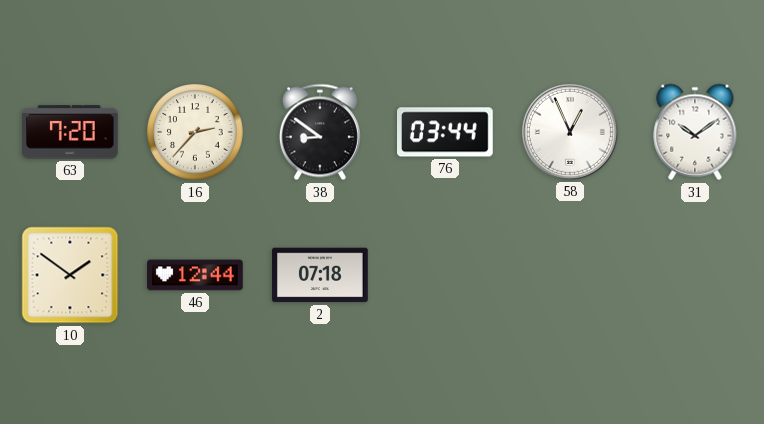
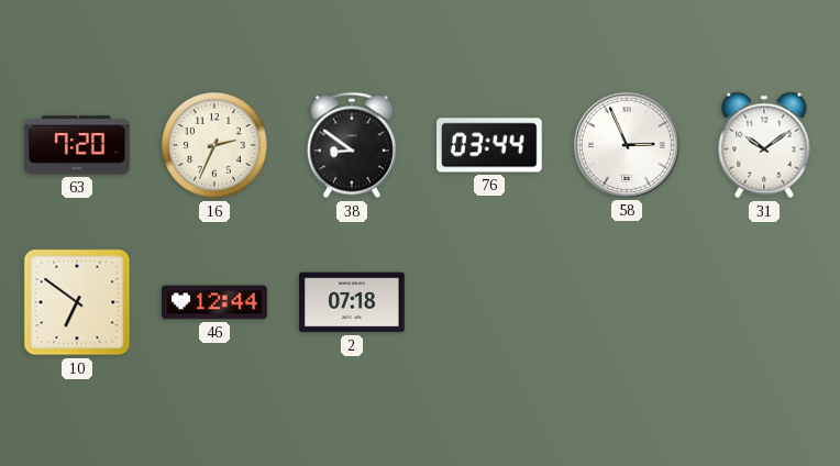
16: 2:37 -> 2:34
58: 12:56 -> 2:56
10: 1:51 -> 6:51
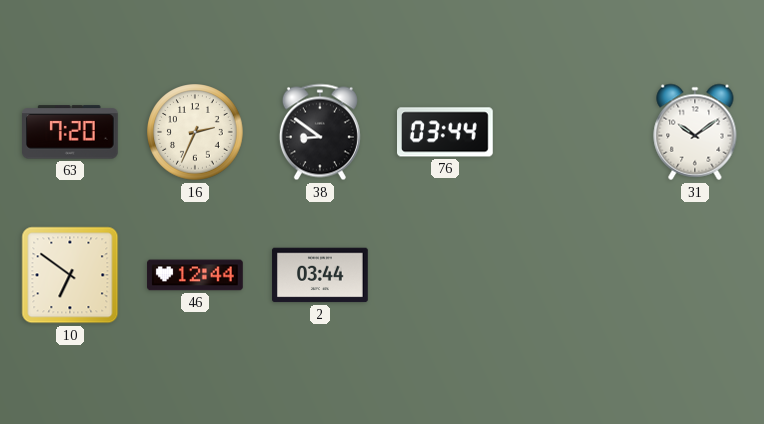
58: 2:56 -> none
2: 07:18 -> 03:44
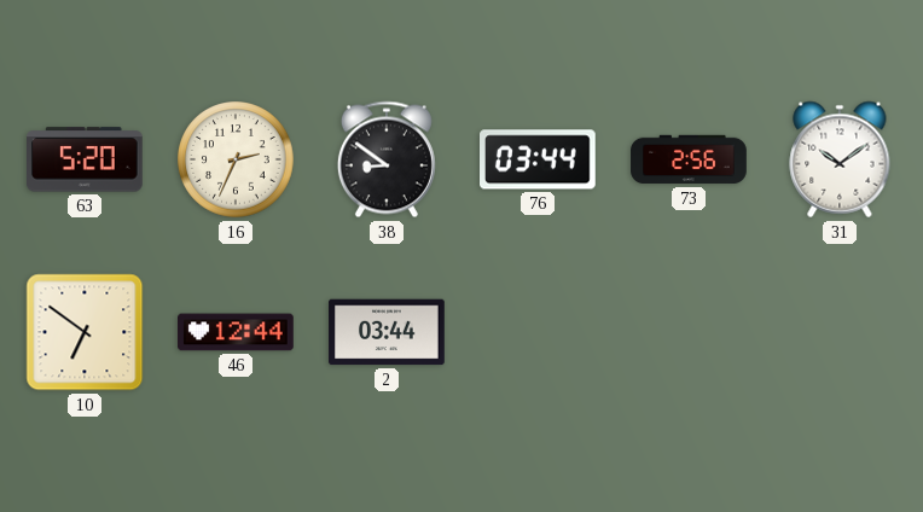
63: 7:20 -> 5:20
73: none -> 2:56
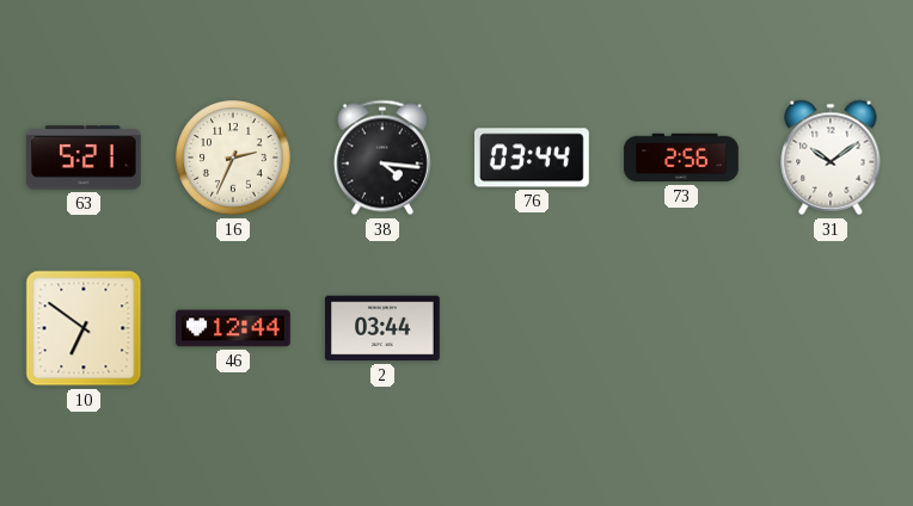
63: 5:20 -> 5:21
38: 8:51 -> 4:16
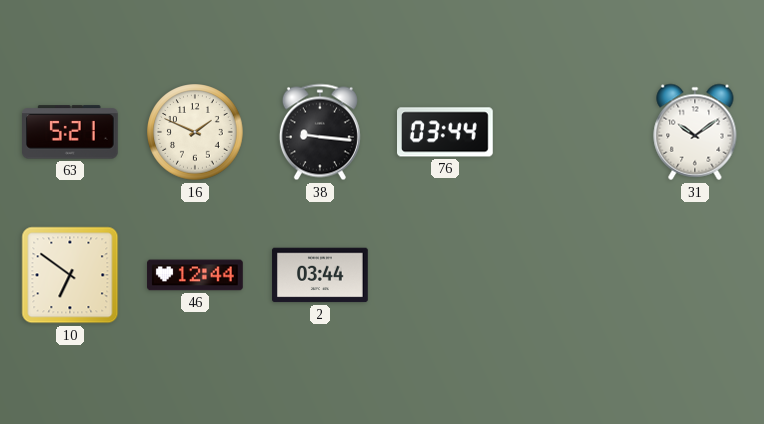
16: 2:34 -> 1:49
38: 4:16 -> 9:16
73: 2:56 -> none
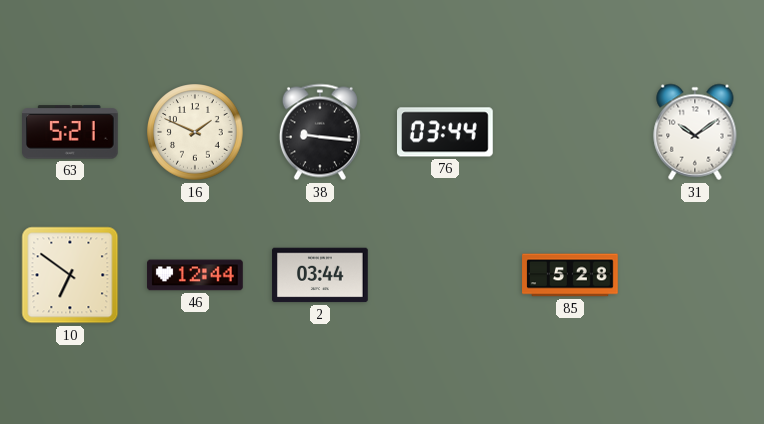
85: none -> 5:28
